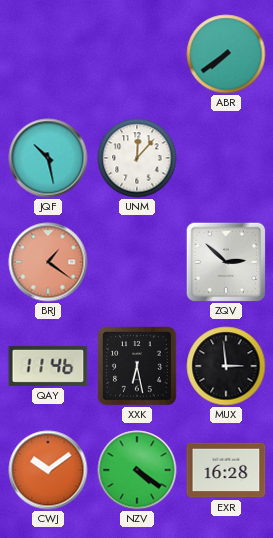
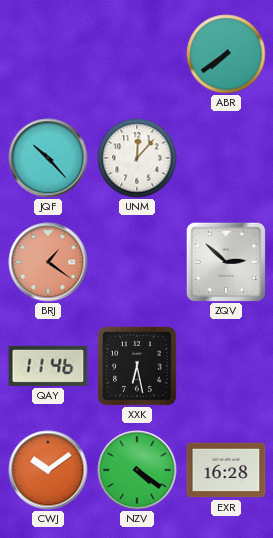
JQF: 10:28 -> 10:23
MUX: 2:59 -> none
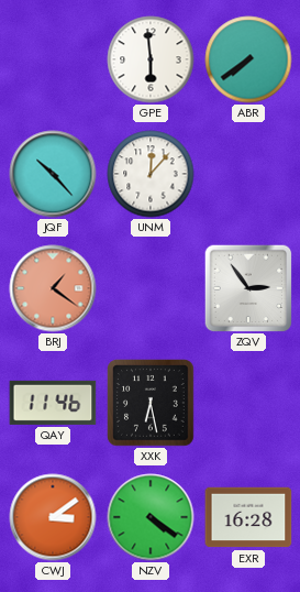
GPE: none -> 5:59
ZQV: 2:52 -> 2:54
CWJ: 10:09 -> 3:09
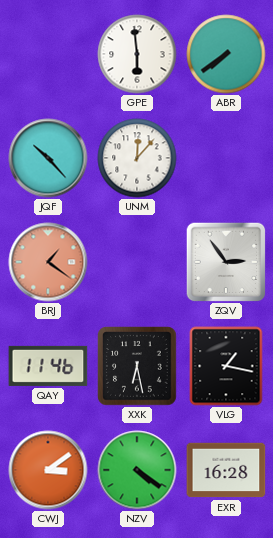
VLG: none -> 1:17
